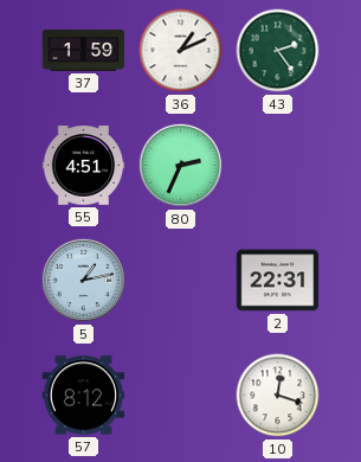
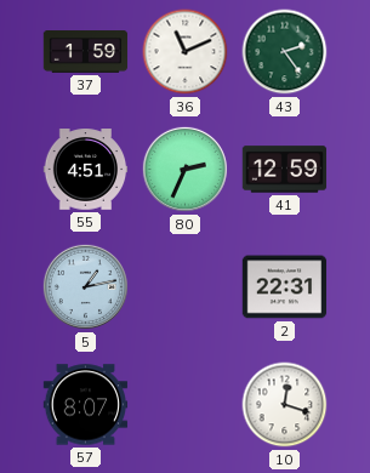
36: 1:11 -> 11:11
41: none -> 12:59
57: 8:12 -> 8:07
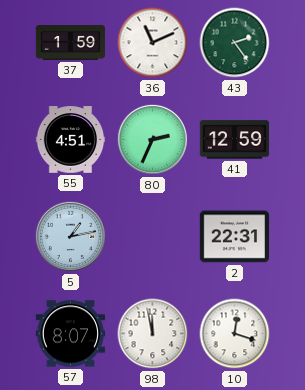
98: none -> 11:58
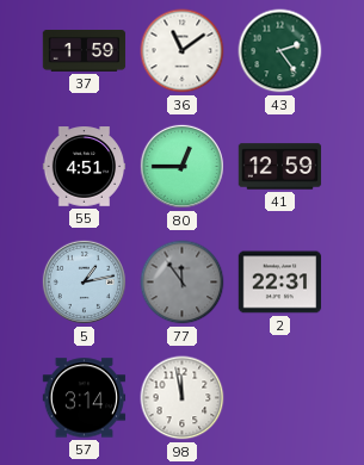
36: 11:11 -> 11:09
80: 2:34 -> 12:45
77: none -> 11:54
57: 8:07 -> 3:14
10: 12:18 -> none
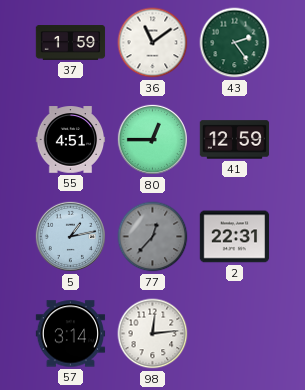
77: 11:54 -> 12:37
98: 11:58 -> 12:14
